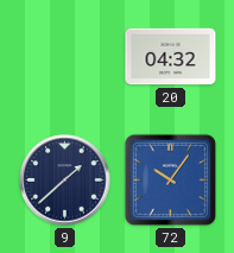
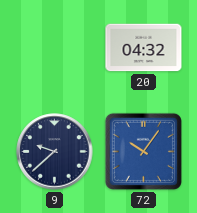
9: 1:38 -> 9:38
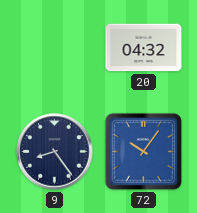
9: 9:38 -> 8:24
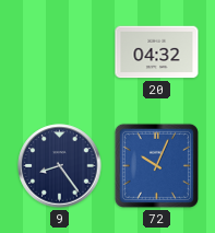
72: 10:06 -> 10:04
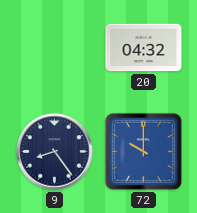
72: 10:04 -> 10:00
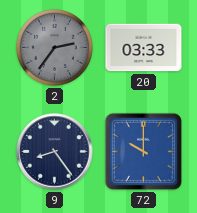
2: none -> 2:36
20: 04:32 -> 03:33
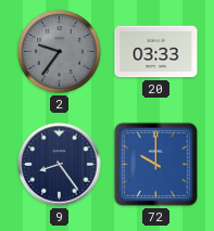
2: 2:36 -> 9:36
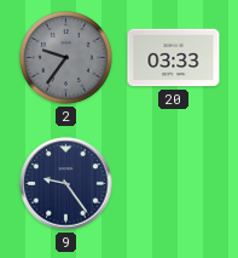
9: 8:24 -> 9:24
72: 10:00 -> none
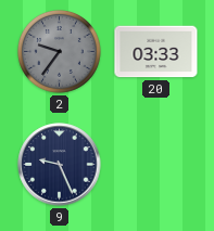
9: 9:24 -> 9:26
